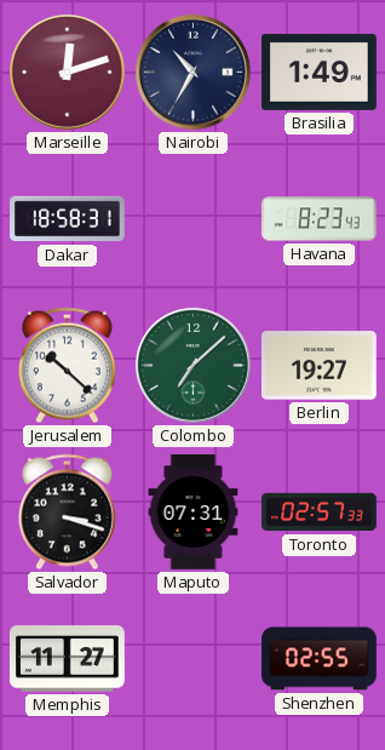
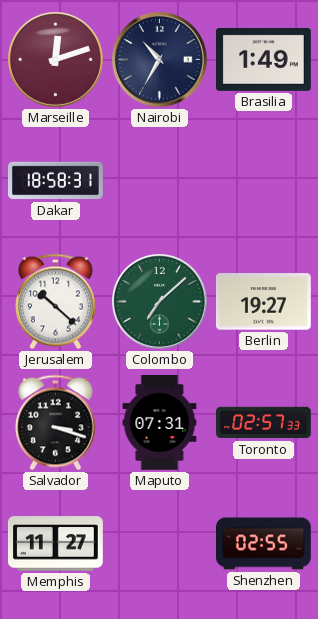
Havana: 8:23 -> none
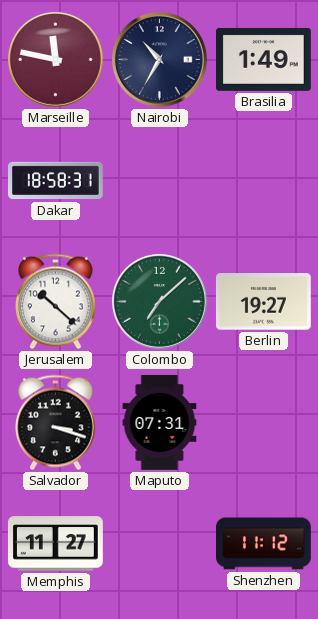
Marseille: 12:12 -> 11:47
Toronto: 02:57 -> none
Shenzhen: 02:55 -> 11:12
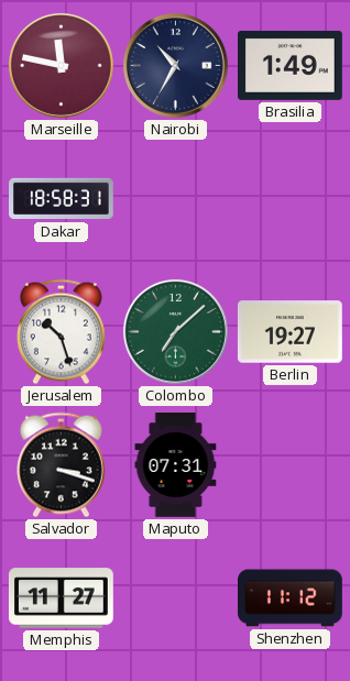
Jerusalem: 10:22 -> 10:27
